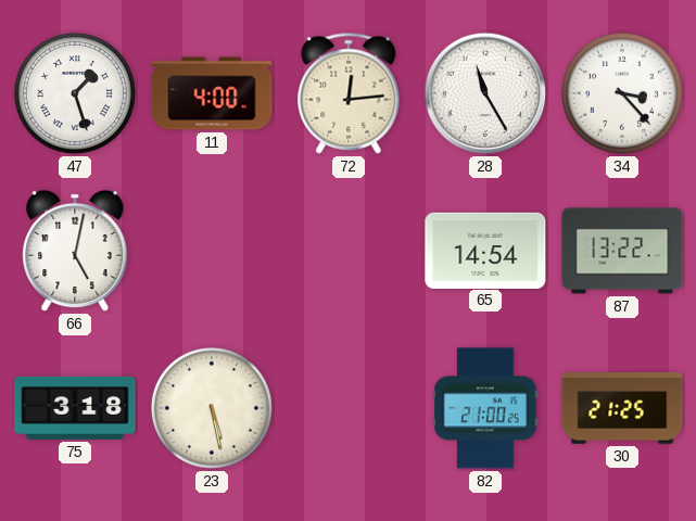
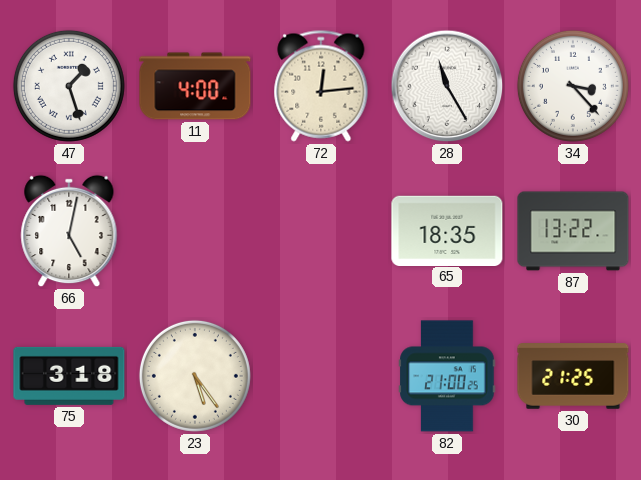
65: 14:54 -> 18:35
23: 5:28 -> 5:24
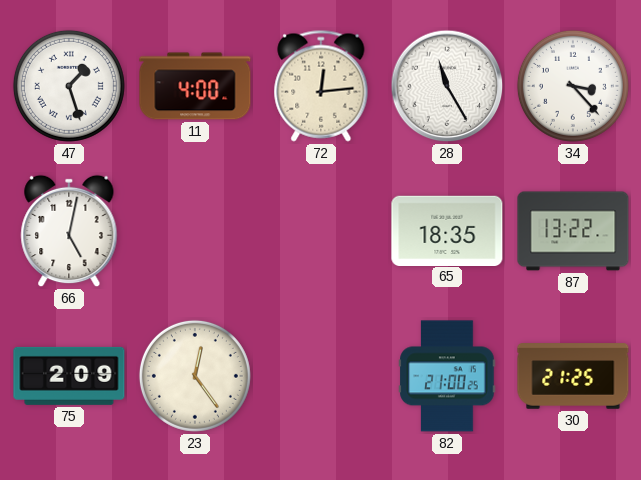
75: 3:18 -> 2:09
23: 5:24 -> 12:24
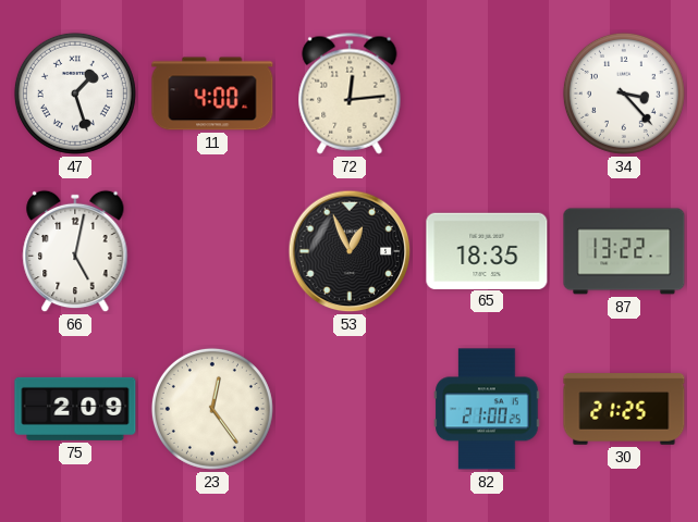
28: 11:25 -> none
53: none -> 12:56
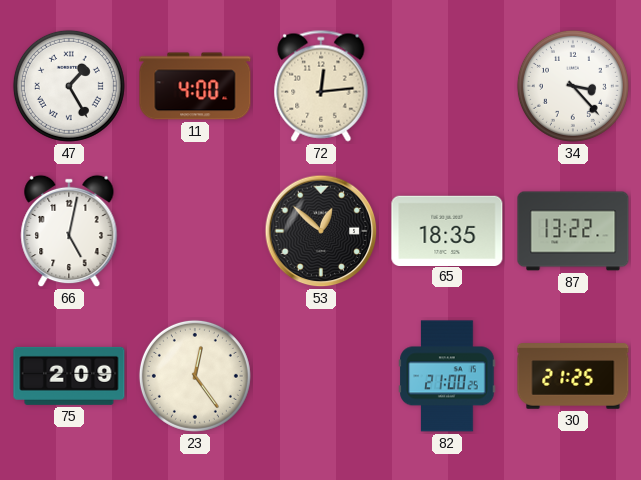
47: 1:27 -> 1:25
53: 12:56 -> 12:52
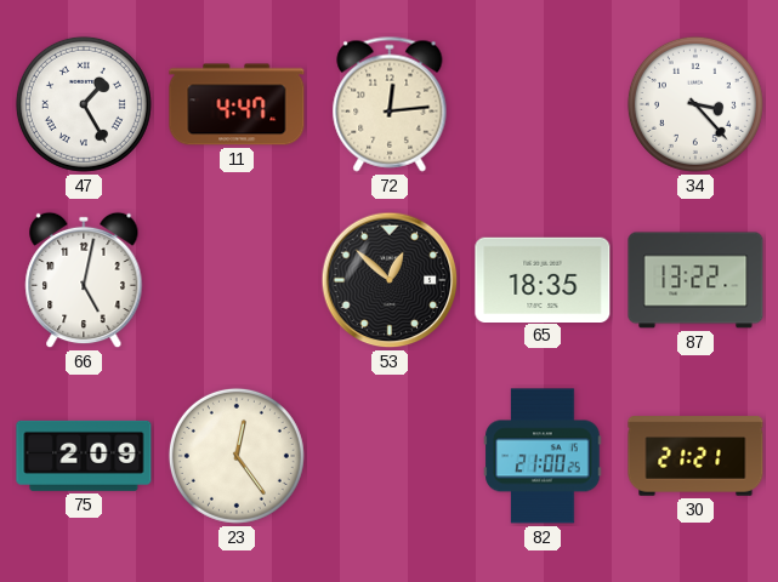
11: 4:00 -> 4:47
30: 21:25 -> 21:21
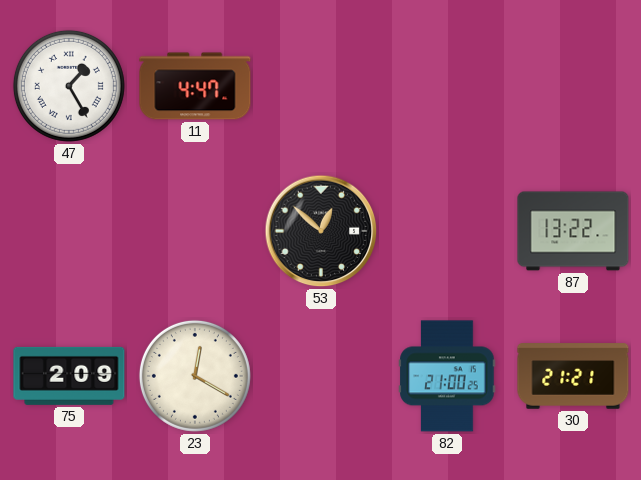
72: 12:14 -> none
34: 3:23 -> none
66: 5:02 -> none
65: 18:35 -> none
23: 12:24 -> 12:20
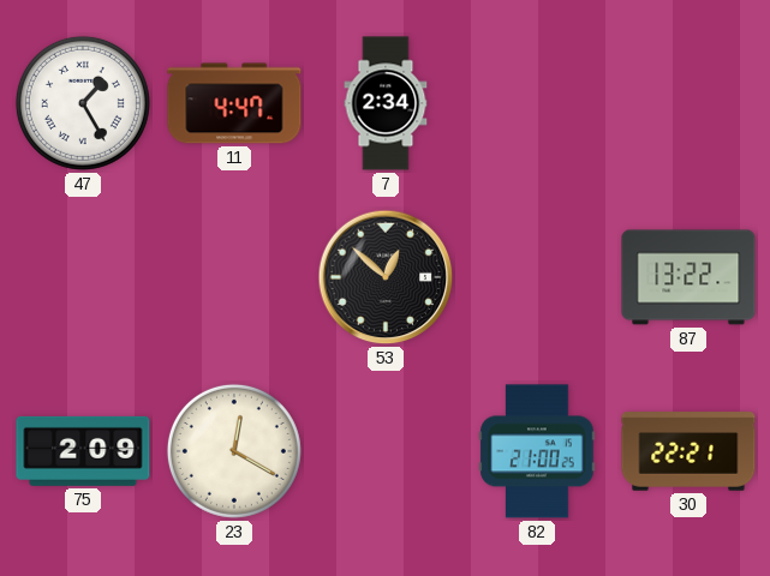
7: none -> 2:34
30: 21:21 -> 22:21
